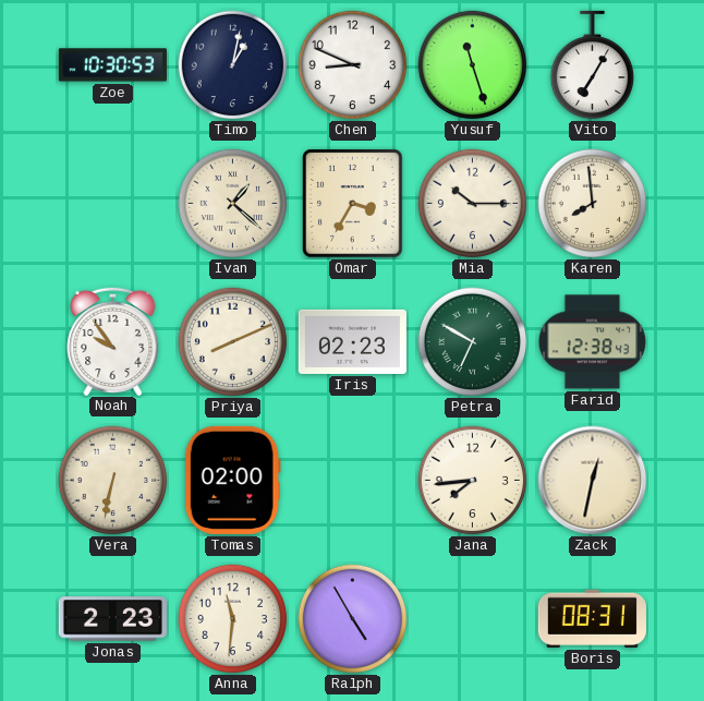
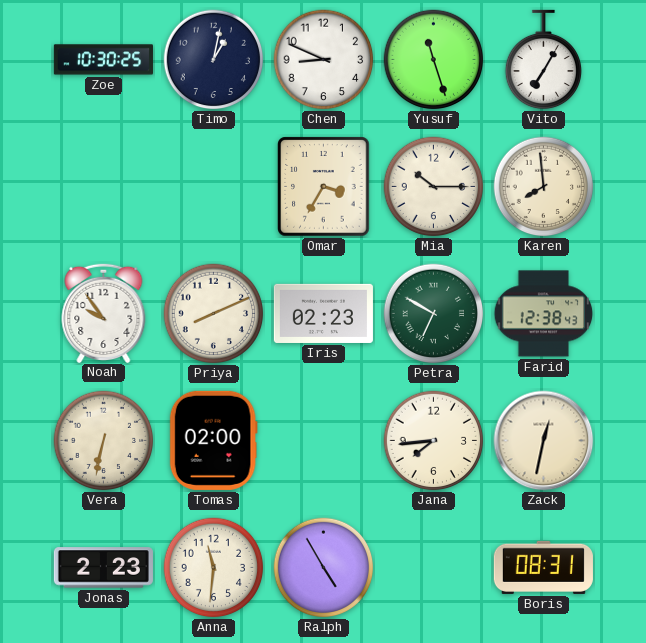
Zoe: 10:30:53 -> 10:30:25
Ivan: 1:22 -> none
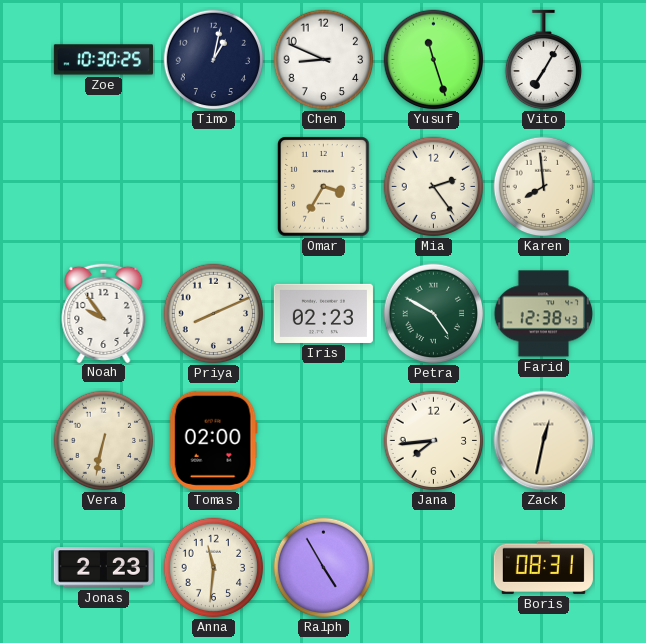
Mia: 10:15 -> 2:24
Petra: 6:50 -> 4:50
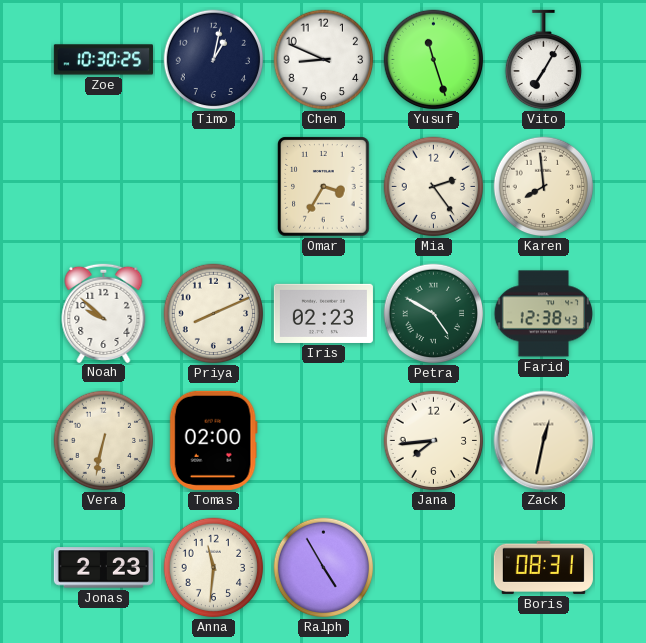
Noah: 9:54 -> 9:52
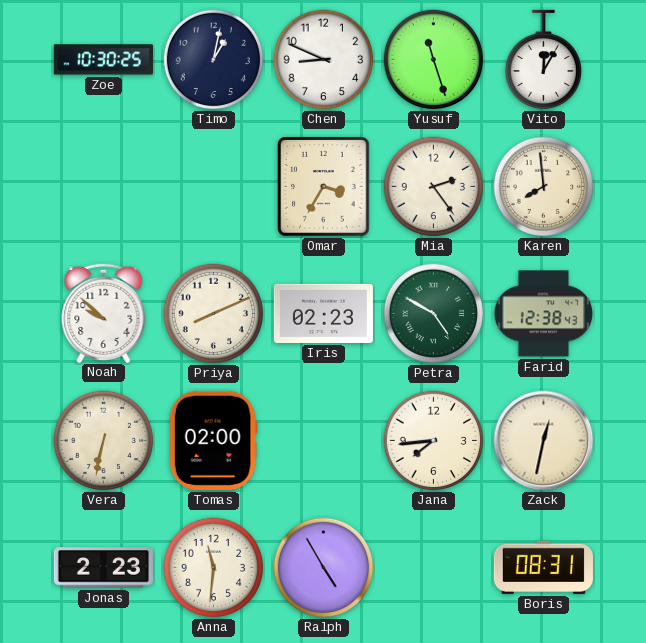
Vito: 7:05 -> 12:05
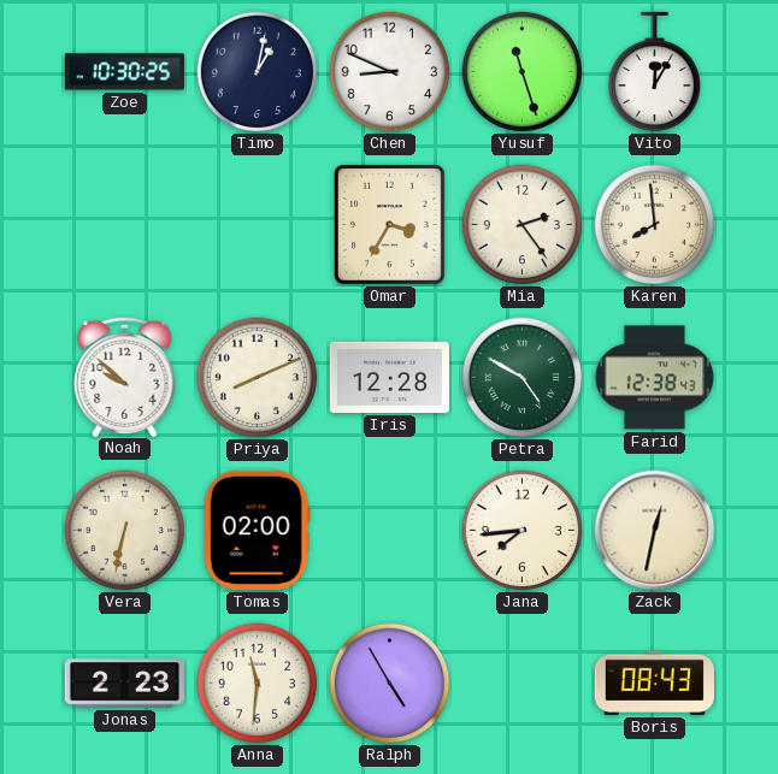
Iris: 02:23 -> 12:28
Boris: 08:31 -> 08:43
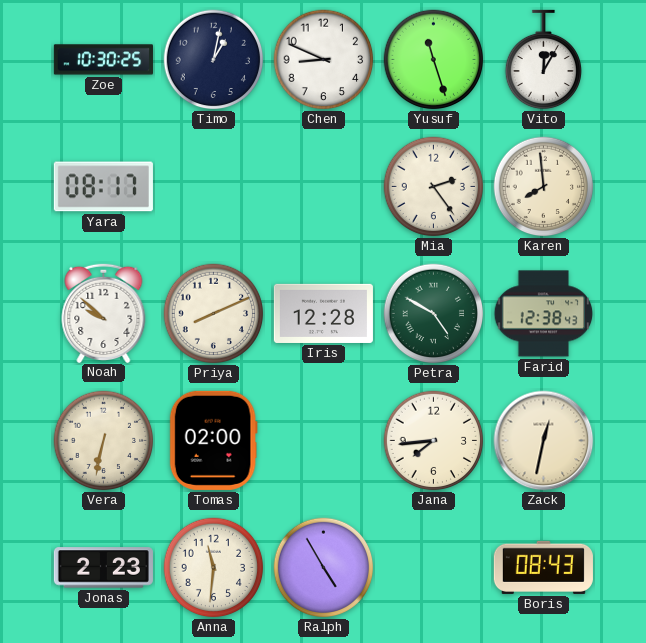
Yara: none -> 08:17
Omar: 3:35 -> none
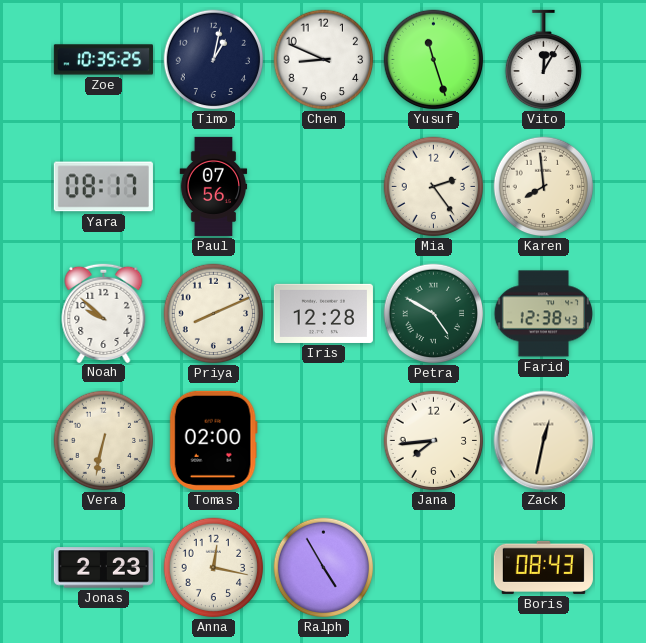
Zoe: 10:30 -> 10:35
Paul: none -> 07:56
Anna: 11:31 -> 12:17
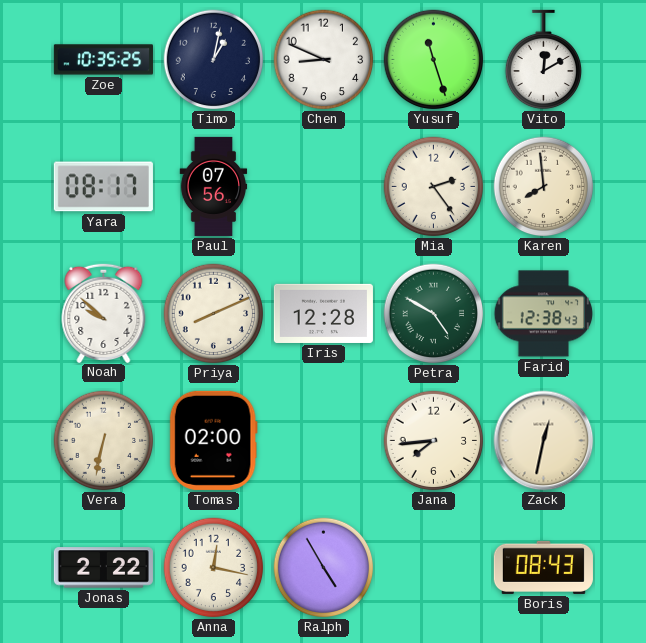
Vito: 12:05 -> 12:10
Jonas: 2:23 -> 2:22
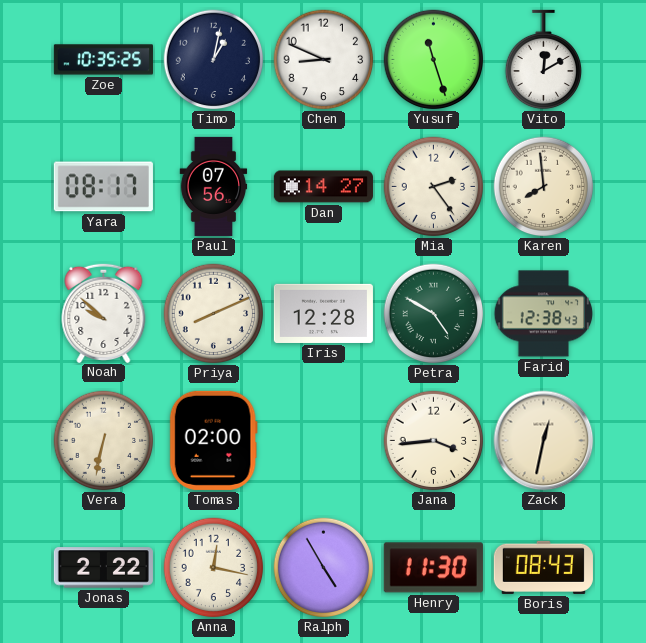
Dan: none -> 14:27
Jana: 7:44 -> 3:44
Henry: none -> 11:30
